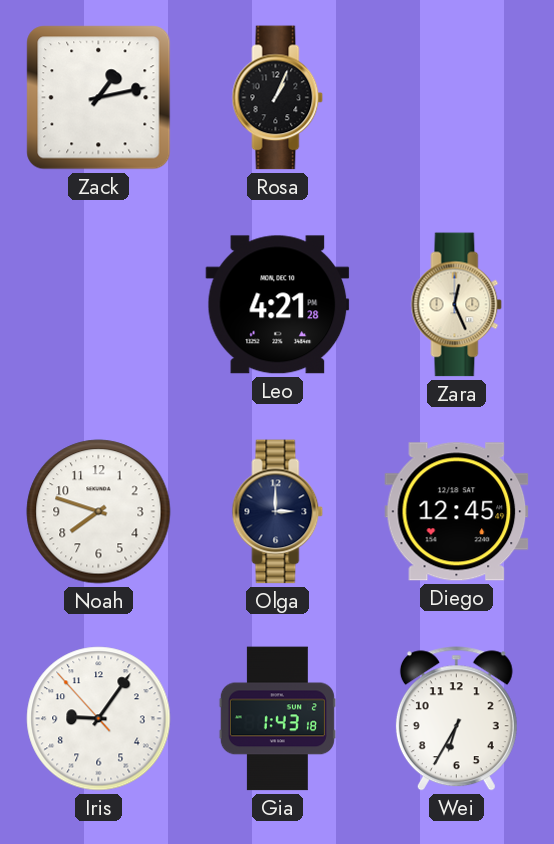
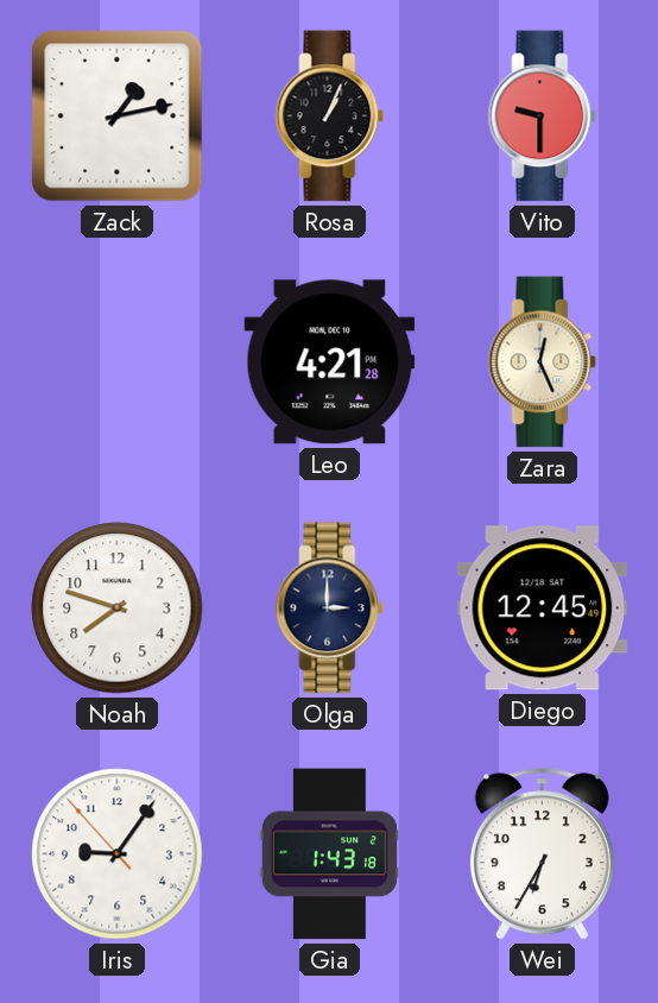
Vito: none -> 9:30
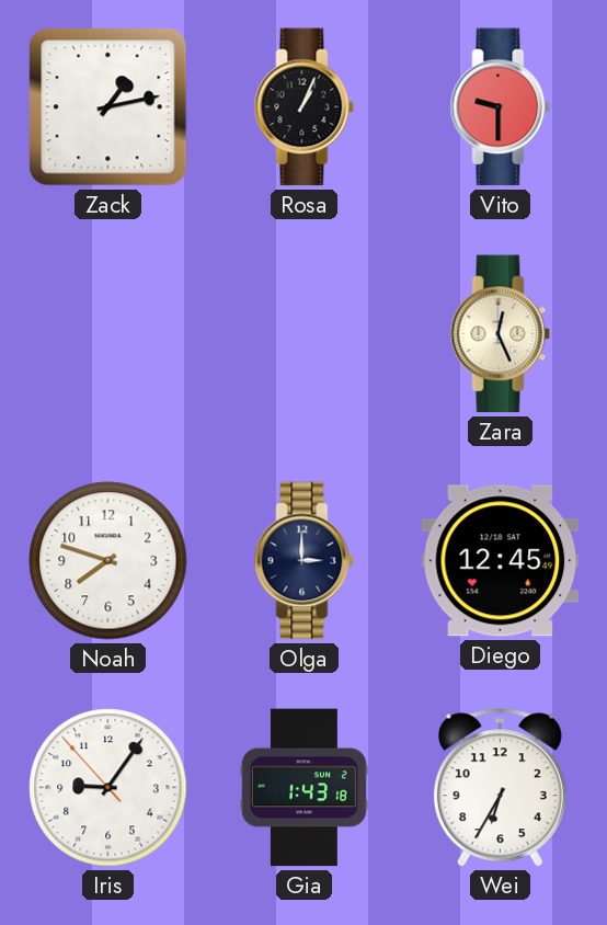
Leo: 4:21 -> none
